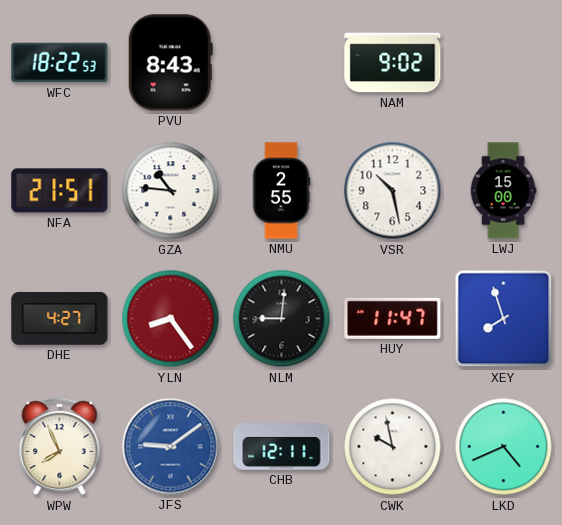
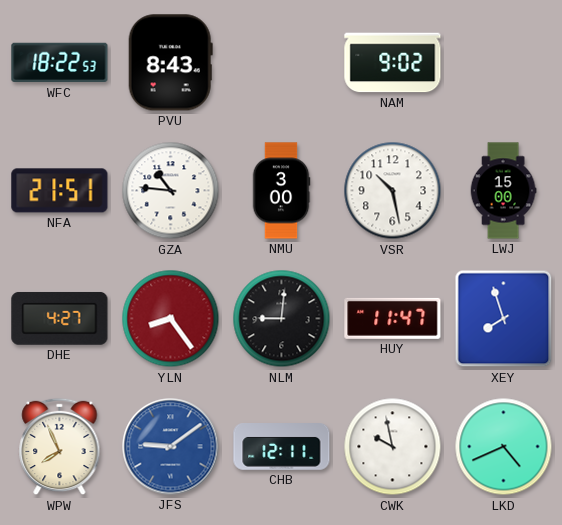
NMU: 2:55 -> 3:00
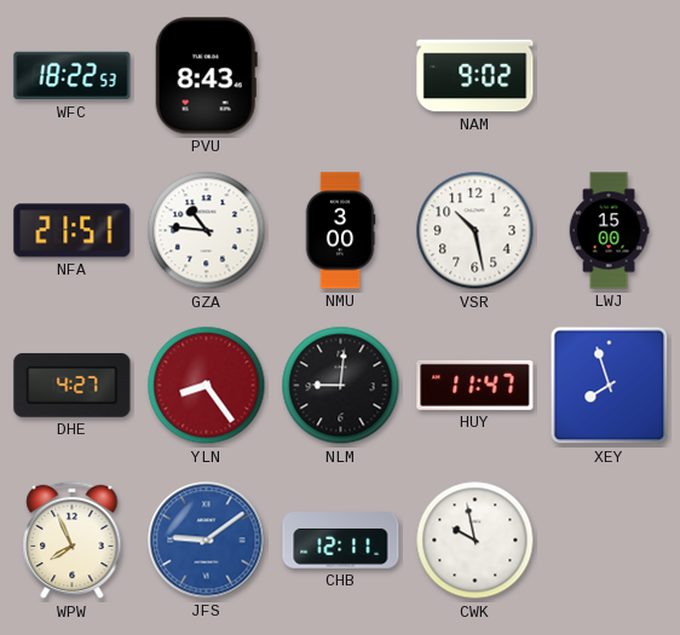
LKD: 4:41 -> none
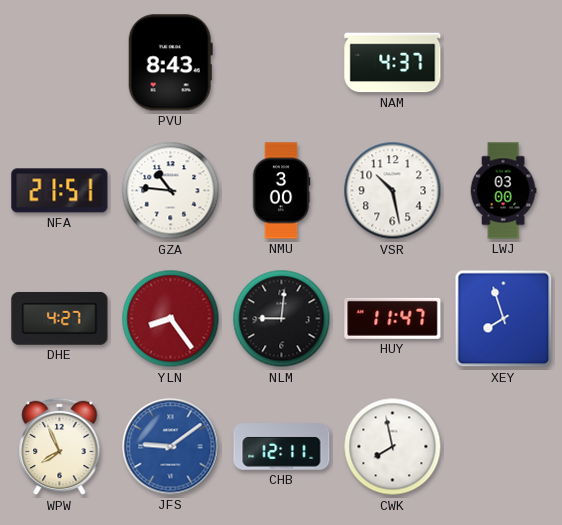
WFC: 18:22 -> none
NAM: 9:02 -> 4:37
LWJ: 15:00 -> 03:00
CWK: 9:58 -> 7:58
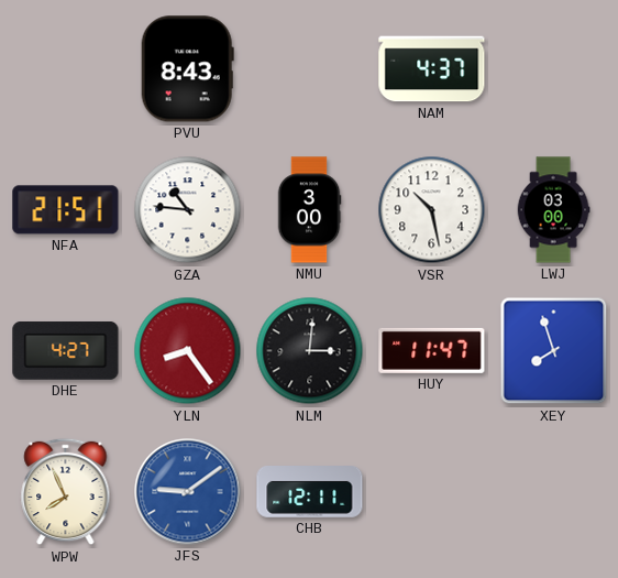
NLM: 9:01 -> 3:01
CWK: 7:58 -> none
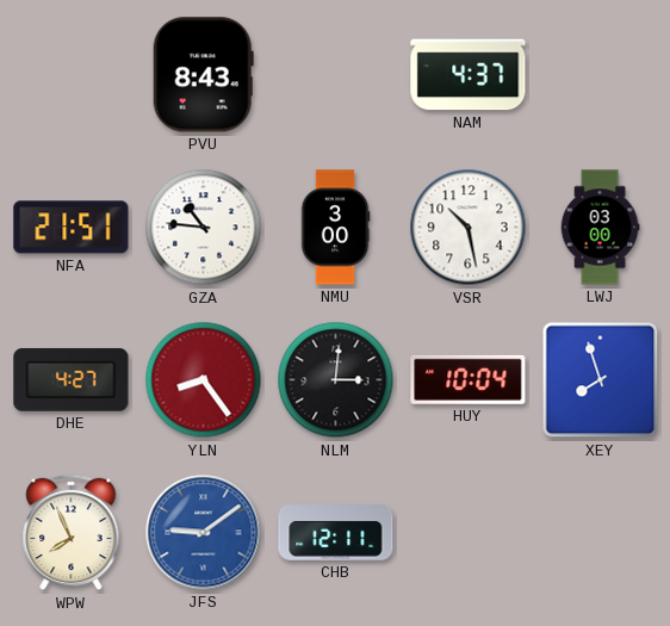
HUY: 11:47 -> 10:04
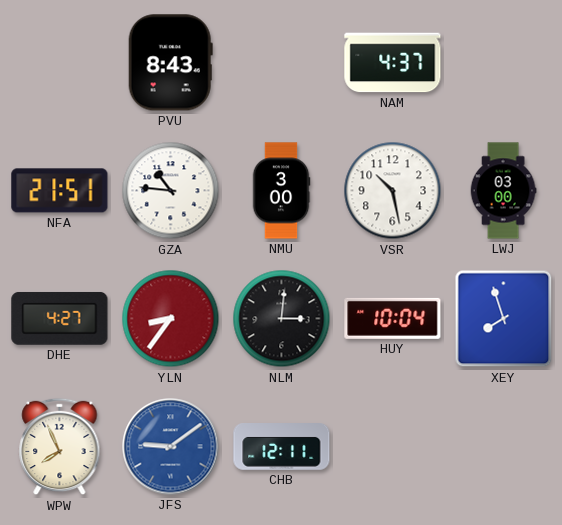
YLN: 8:24 -> 8:36
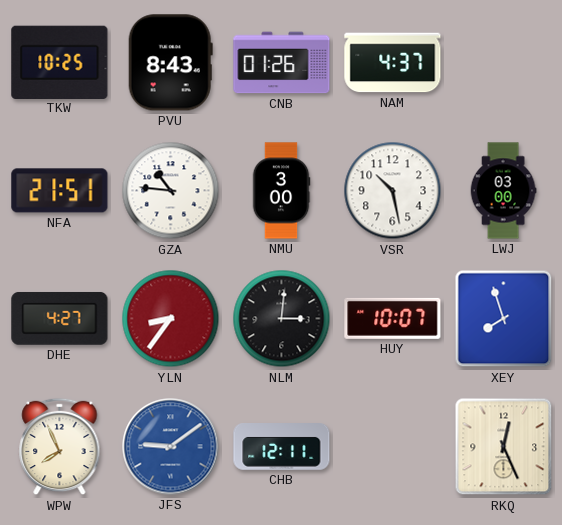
TKW: none -> 10:25
CNB: none -> 01:26
HUY: 10:04 -> 10:07
RKQ: none -> 12:26
